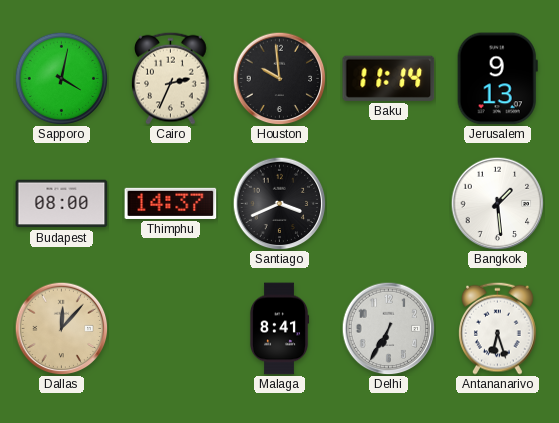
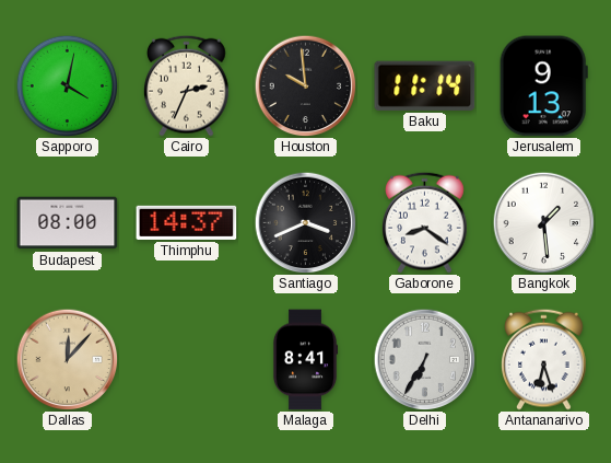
Gaborone: none -> 8:21
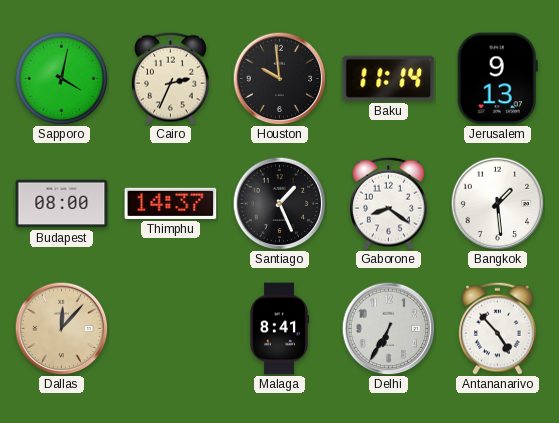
Santiago: 3:41 -> 1:26
Antananarivo: 6:27 -> 4:53
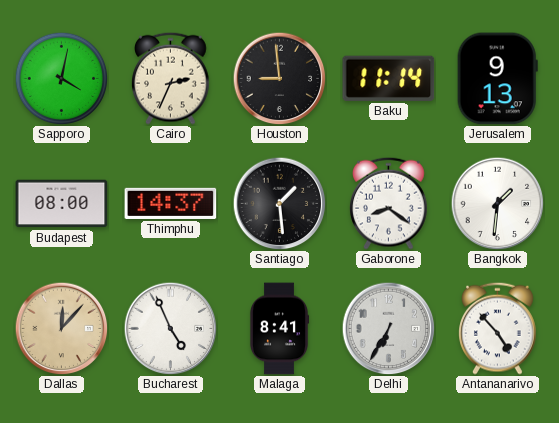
Houston: 9:59 -> 8:59
Santiago: 1:26 -> 1:29
Bangkok: 1:29 -> 1:31
Bucharest: none -> 4:56
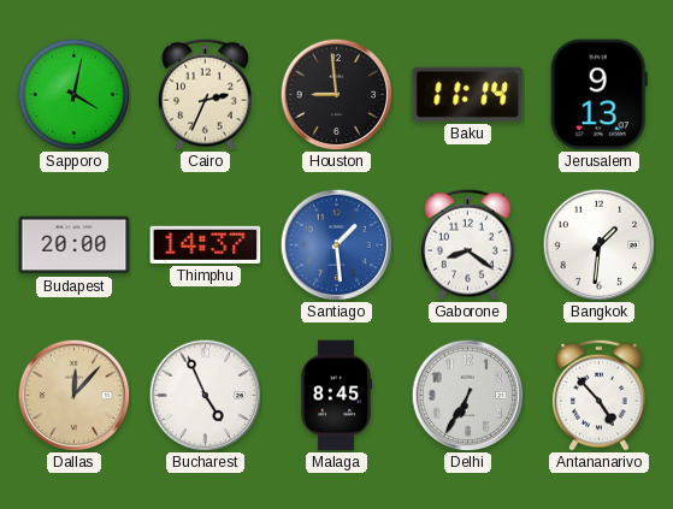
Budapest: 08:00 -> 20:00
Santiago dial: black -> blue
Malaga: 8:41 -> 8:45
